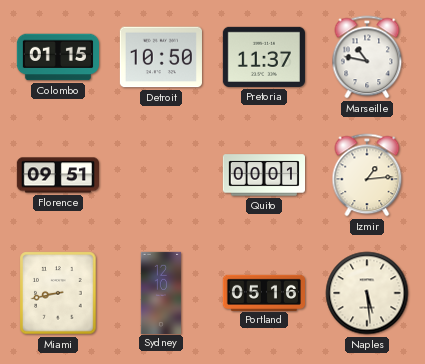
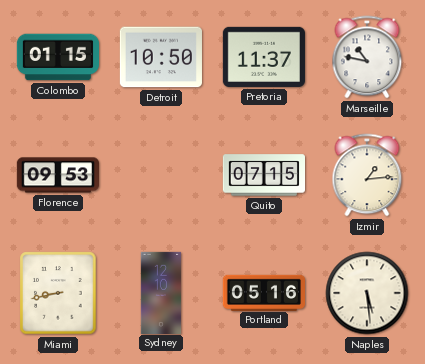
Florence: 09:51 -> 09:53
Quito: 00:01 -> 07:15
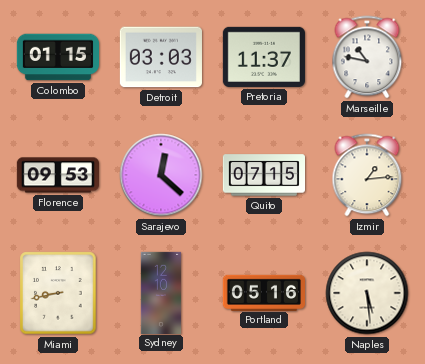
Detroit: 10:50 -> 03:03
Sarajevo: none -> 12:22
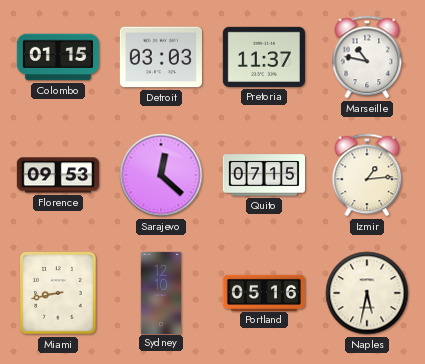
Naples: 5:29 -> 5:32
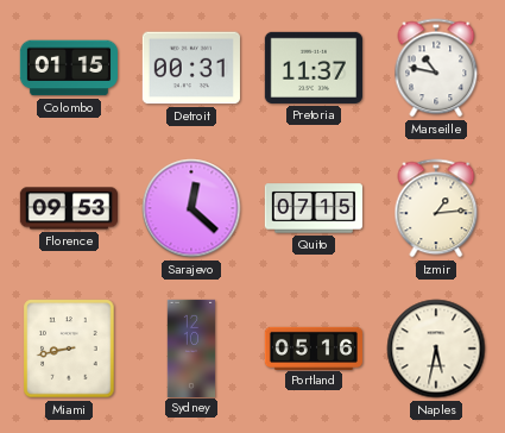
Detroit: 03:03 -> 00:31
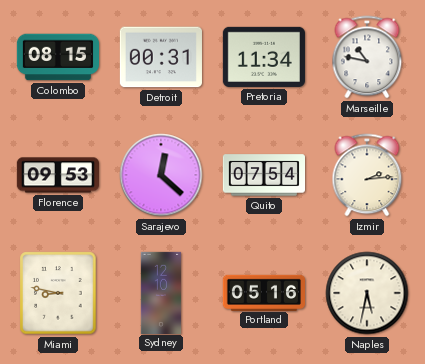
Colombo: 01:15 -> 08:15
Pretoria: 11:37 -> 11:34
Quito: 07:15 -> 07:54
Izmir: 1:14 -> 2:14
Miami: 8:43 -> 8:47
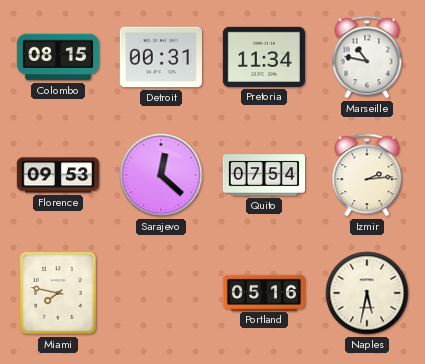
Miami: 8:47 -> 7:47
Sydney: 12:10 -> none
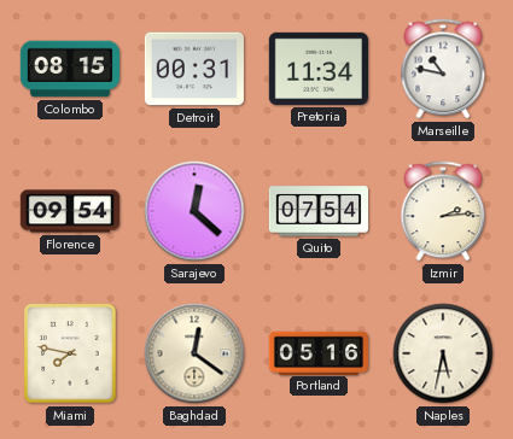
Florence: 09:53 -> 09:54
Baghdad: none -> 12:21
